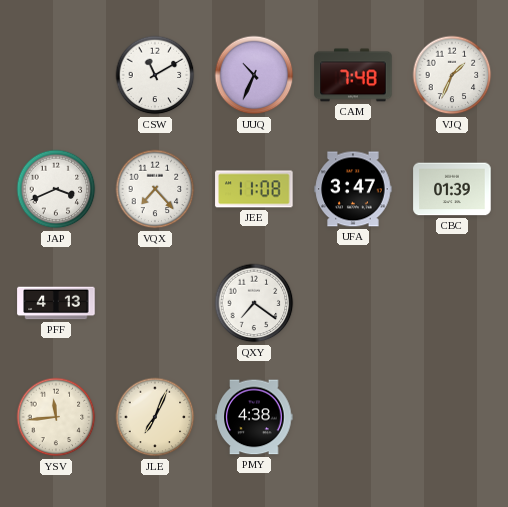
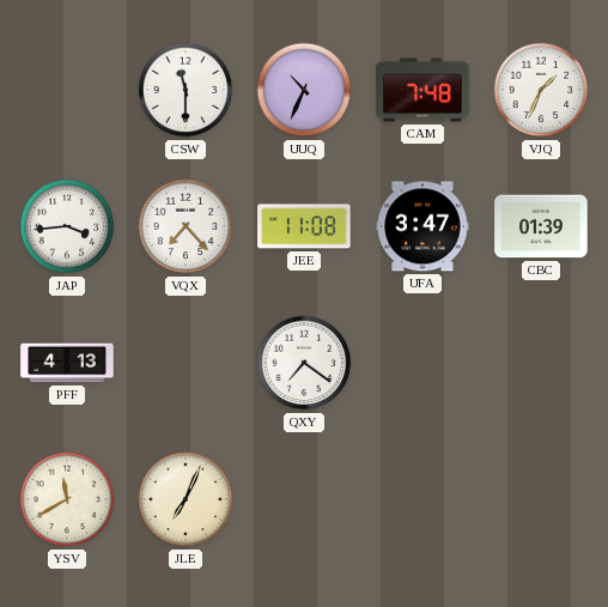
CSW: 11:10 -> 11:30
JAP: 3:41 -> 3:44
YSV: 11:44 -> 11:40
PMY: 4:38 -> none
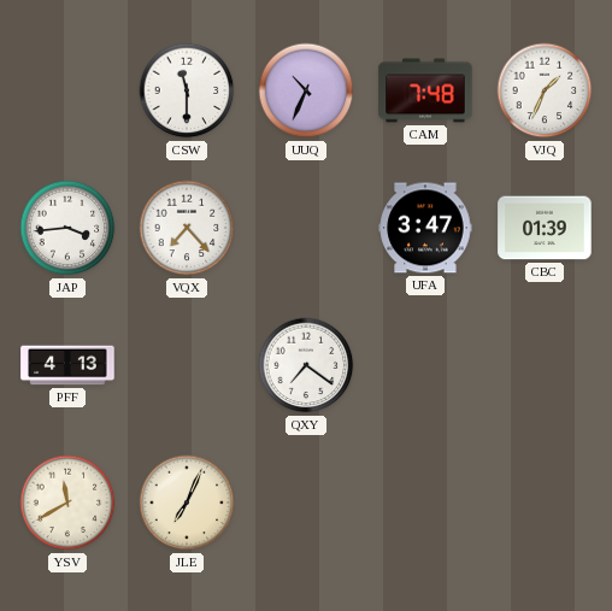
JEE: 11:08 -> none
